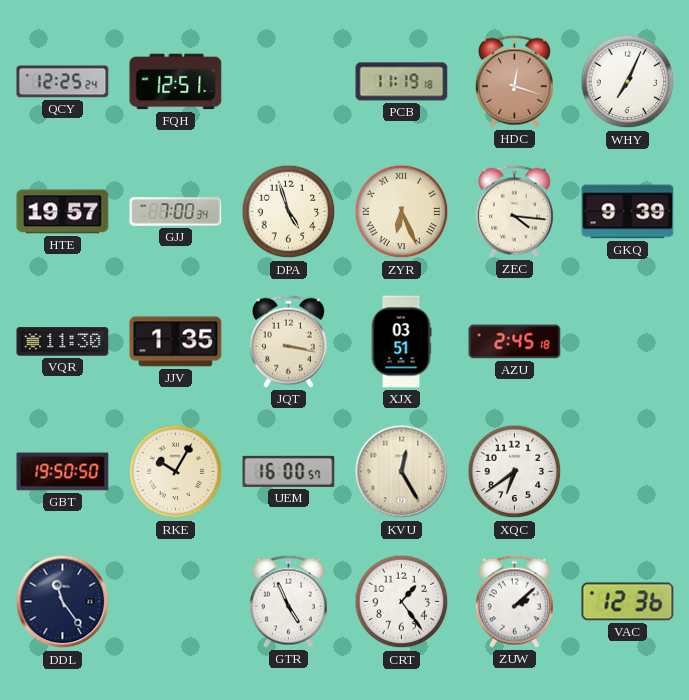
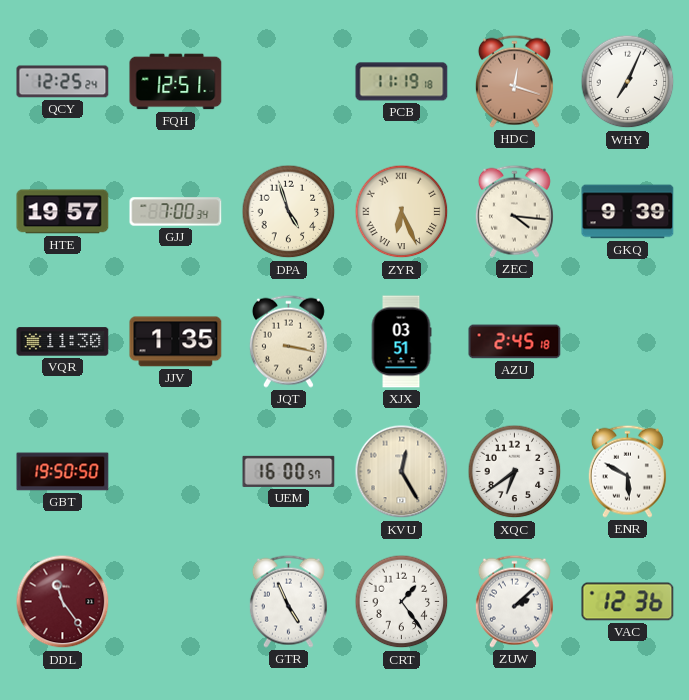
RKE: 10:05 -> none
ENR: none -> 5:50
DDL dial: navy -> burgundy
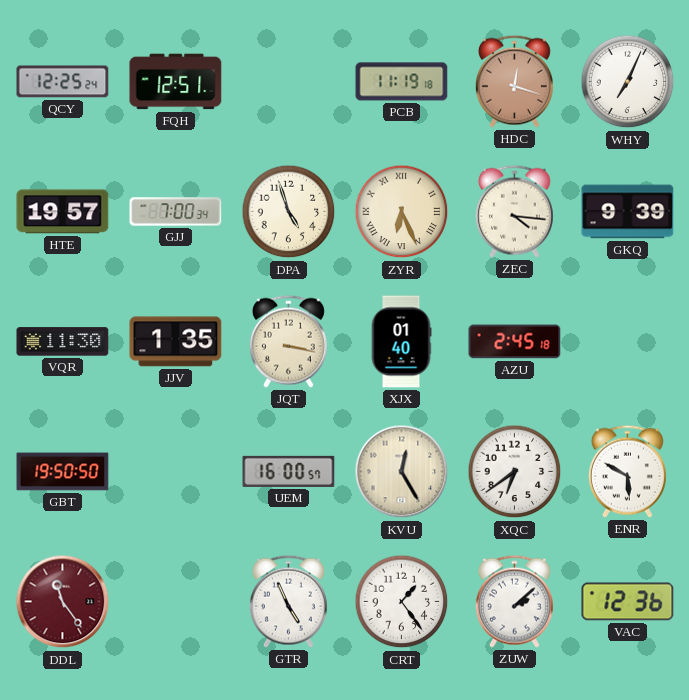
XJX: 03:51 -> 01:40
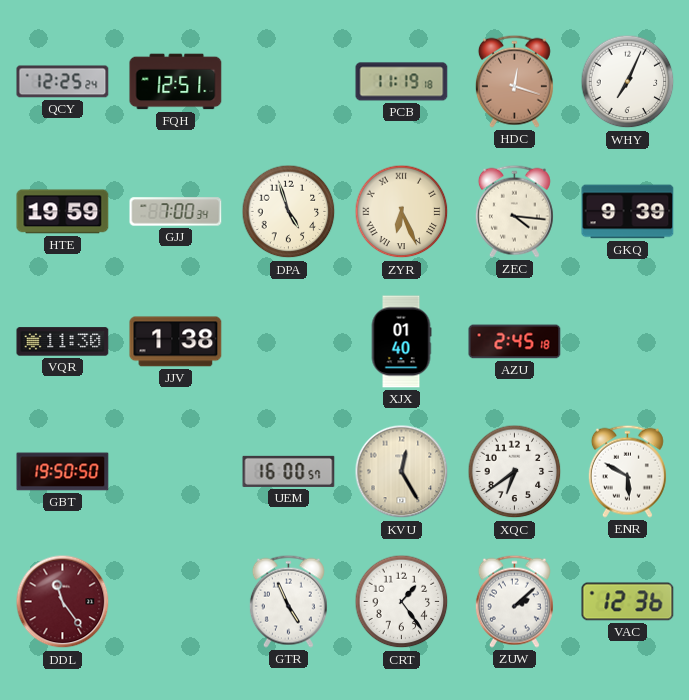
HTE: 19:57 -> 19:59
JJV: 1:35 -> 1:38
JQT: 3:17 -> none
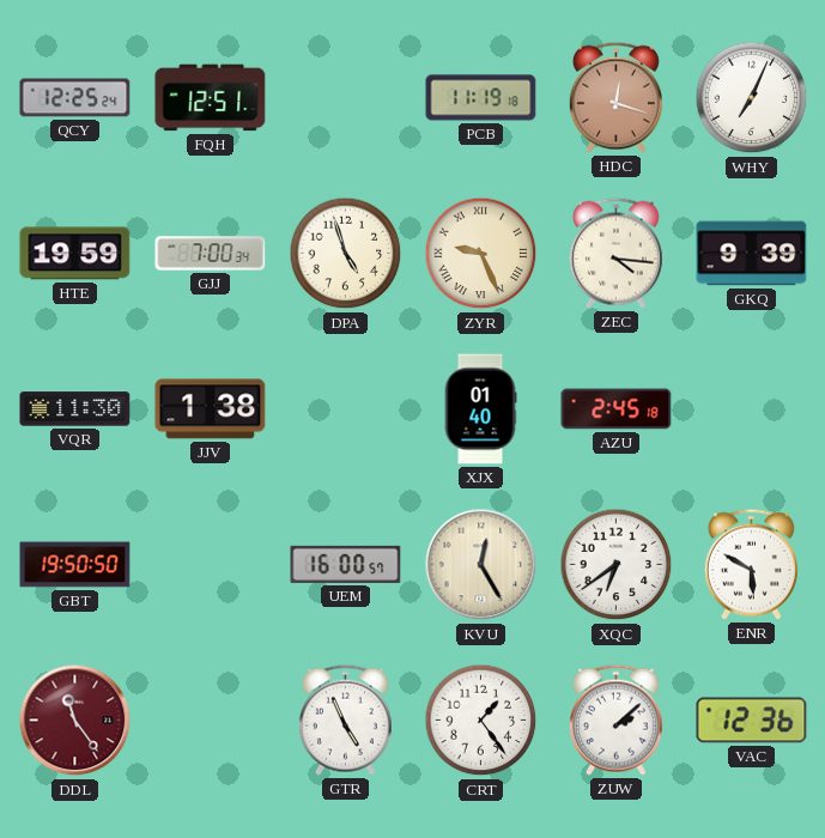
ZYR: 6:26 -> 9:26
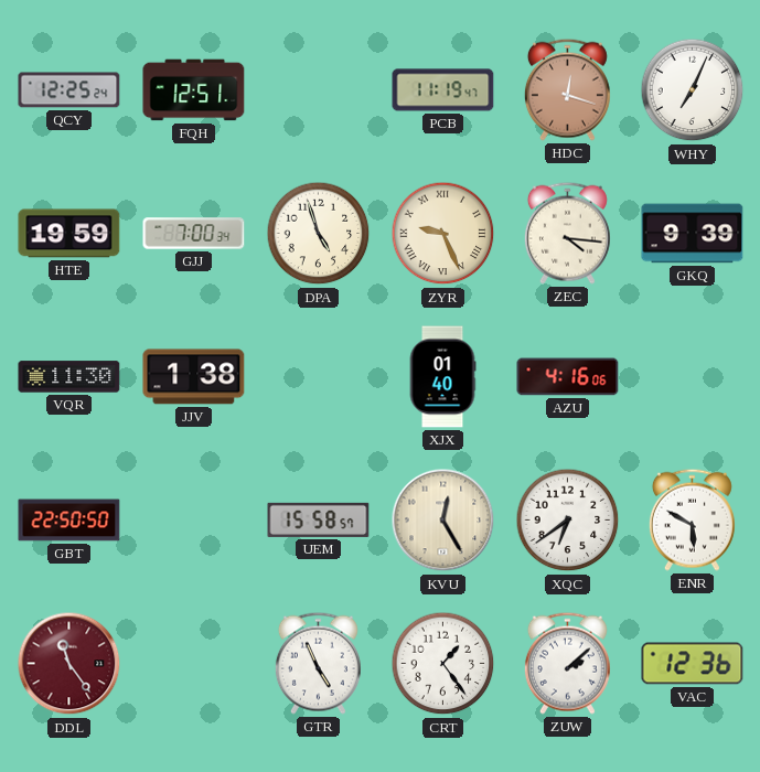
PCB: 11:19:18 -> 11:19:47
AZU: 2:45 -> 4:16
GBT: 19:50 -> 22:50
UEM: 16:00 -> 15:58
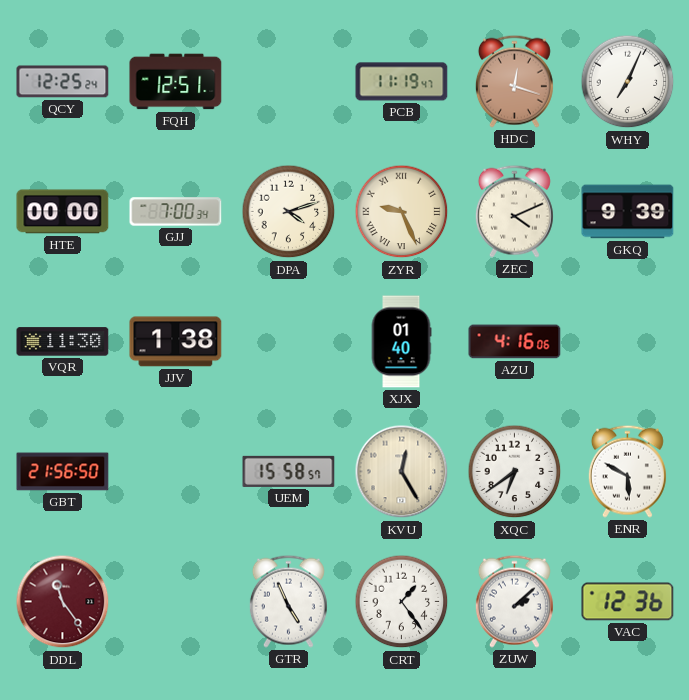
HTE: 19:59 -> 00:00
DPA: 4:57 -> 4:12
ZEC: 4:16 -> 4:11
GBT: 22:50 -> 21:56
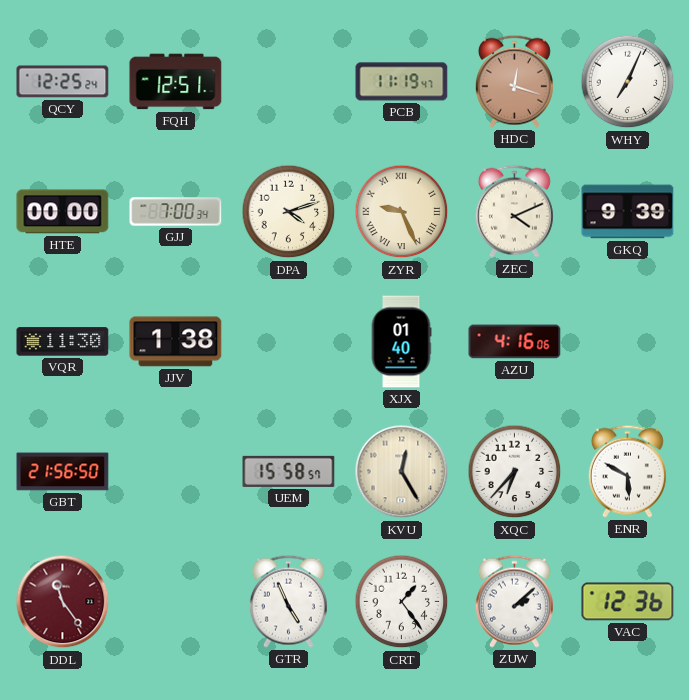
XQC: 6:39 -> 6:37
